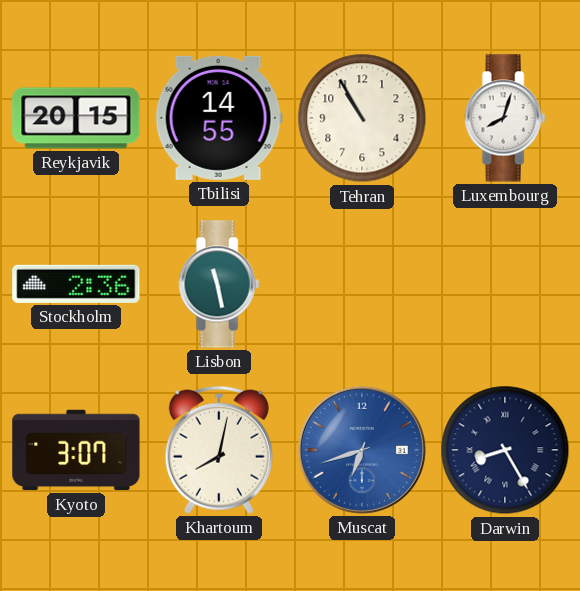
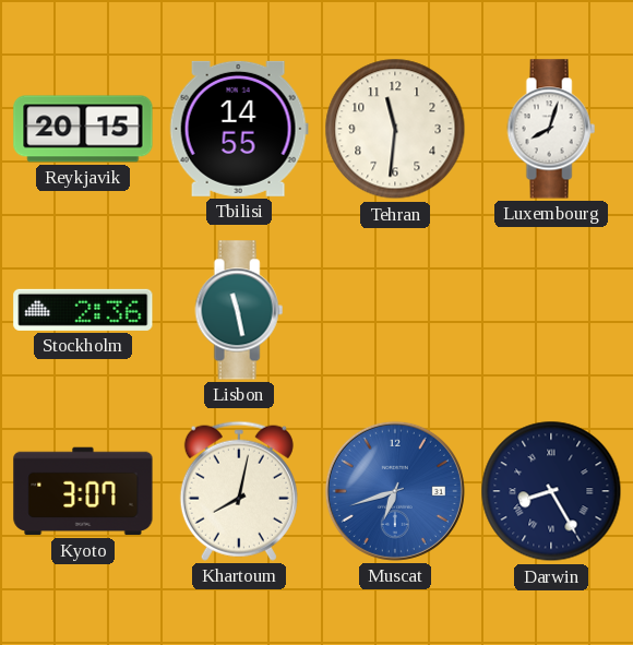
Tehran: 10:55 -> 11:31
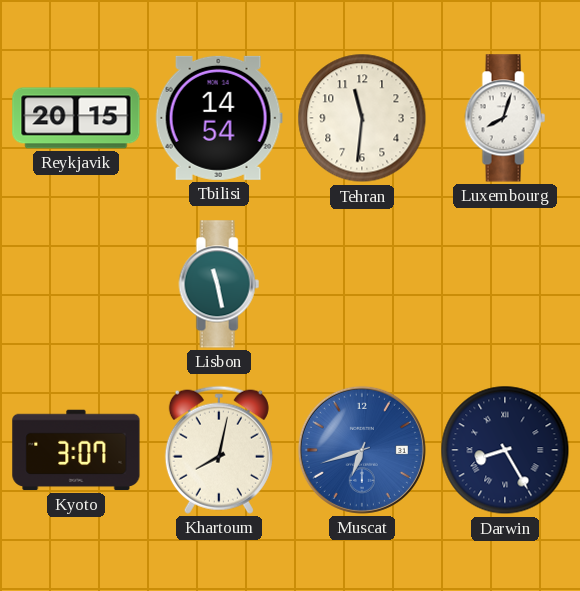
Tbilisi: 14:55 -> 14:54
Stockholm: 2:36 -> none
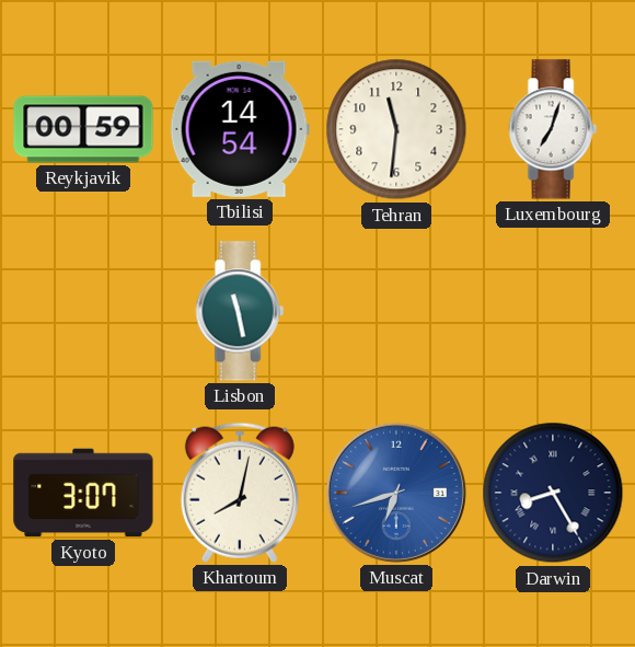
Reykjavik: 20:15 -> 00:59
Luxembourg: 8:03 -> 7:03
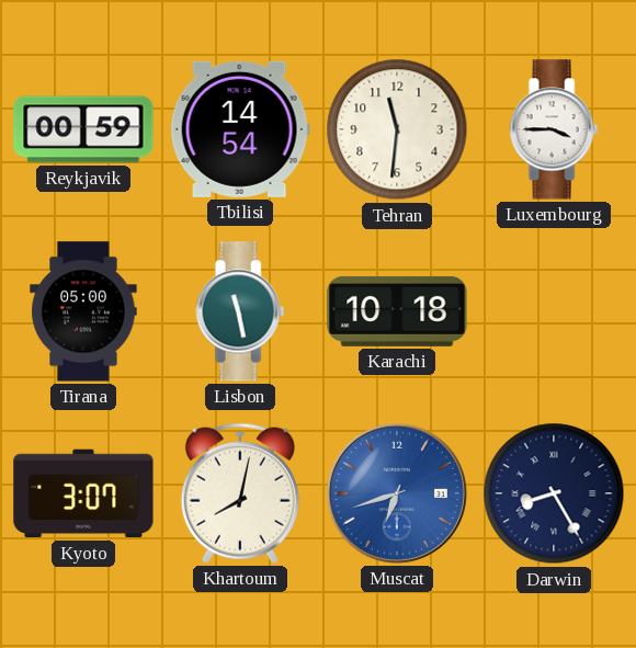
Luxembourg: 7:03 -> 3:45
Tirana: none -> 05:00
Karachi: none -> 10:18
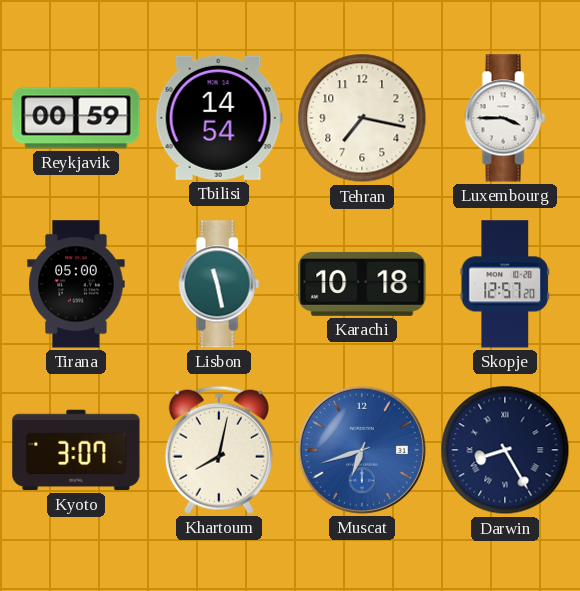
Tehran: 11:31 -> 7:17
Skopje: none -> 12:57
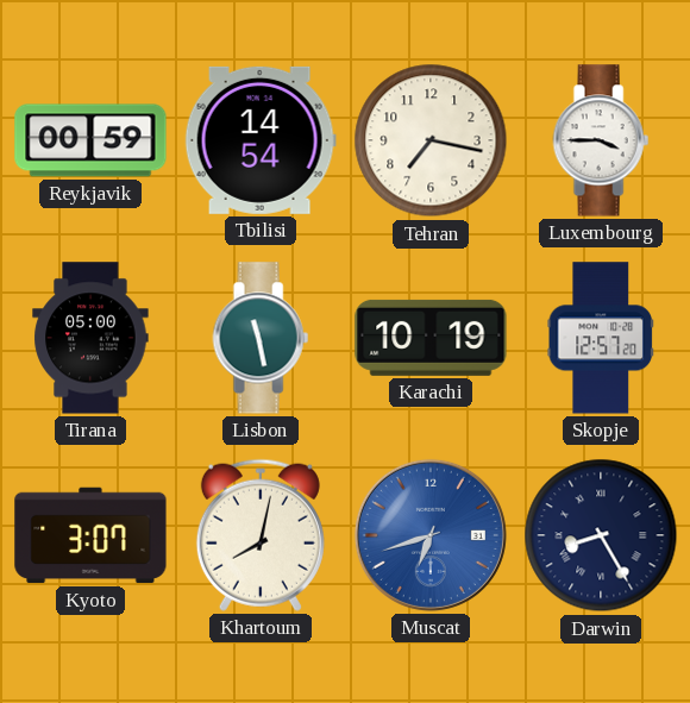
Karachi: 10:18 -> 10:19
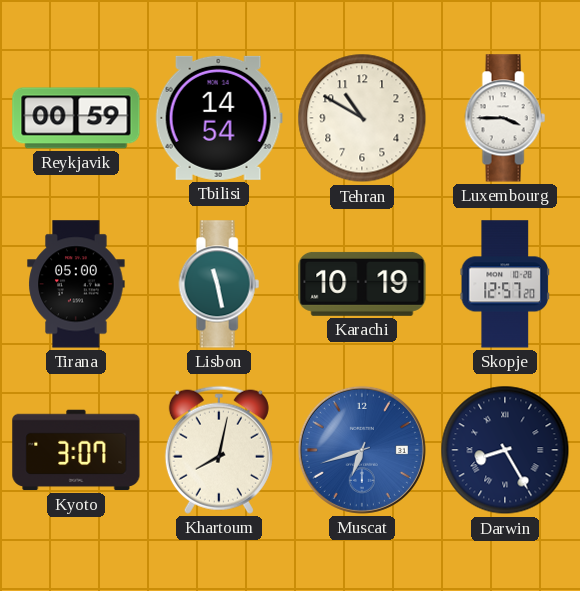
Tehran: 7:17 -> 10:50
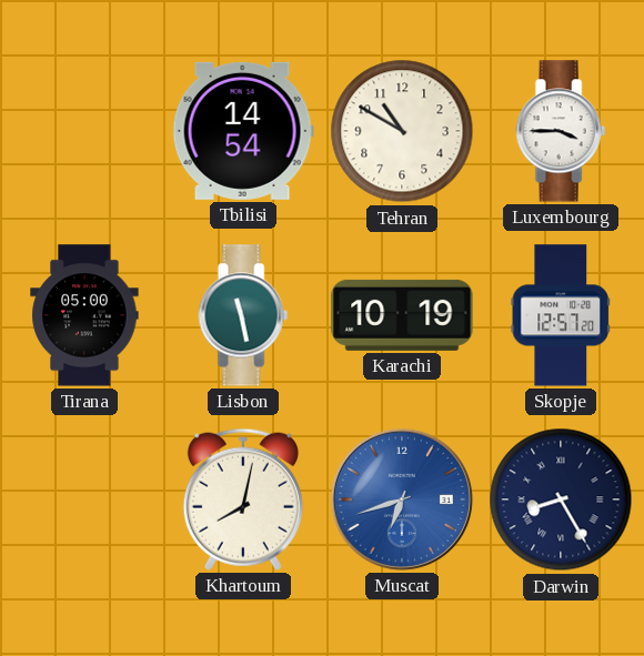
Reykjavik: 00:59 -> none
Kyoto: 3:07 -> none
